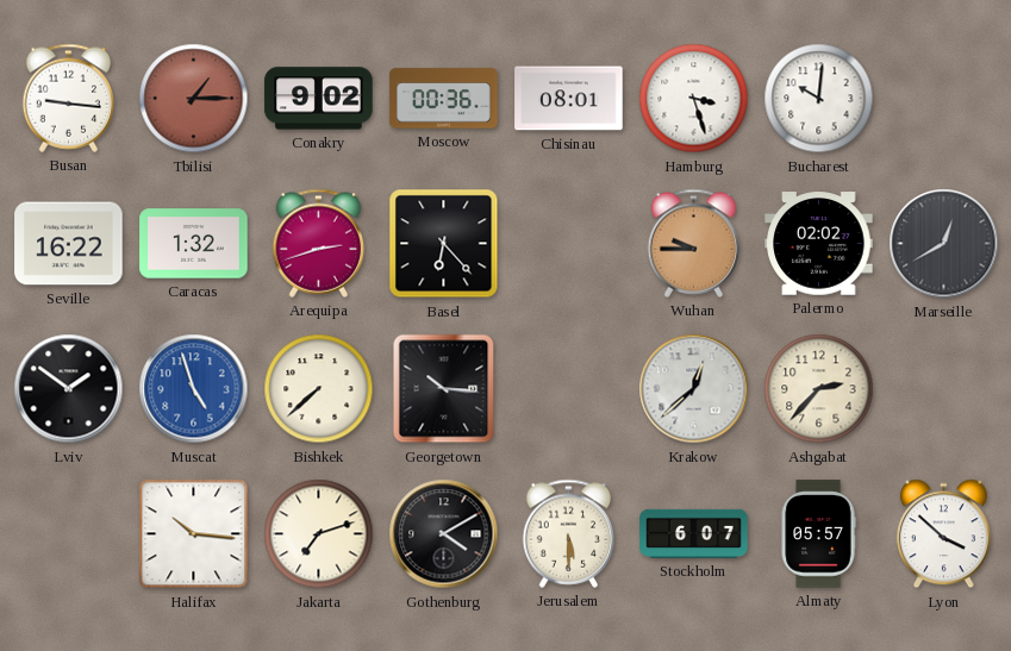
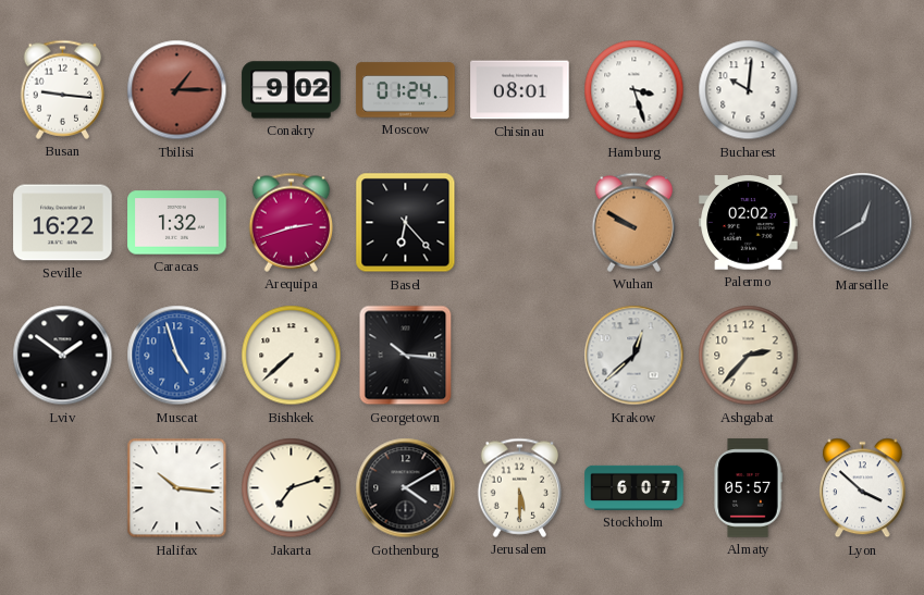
Moscow: 00:36 -> 01:24
Wuhan: 9:45 -> 9:50
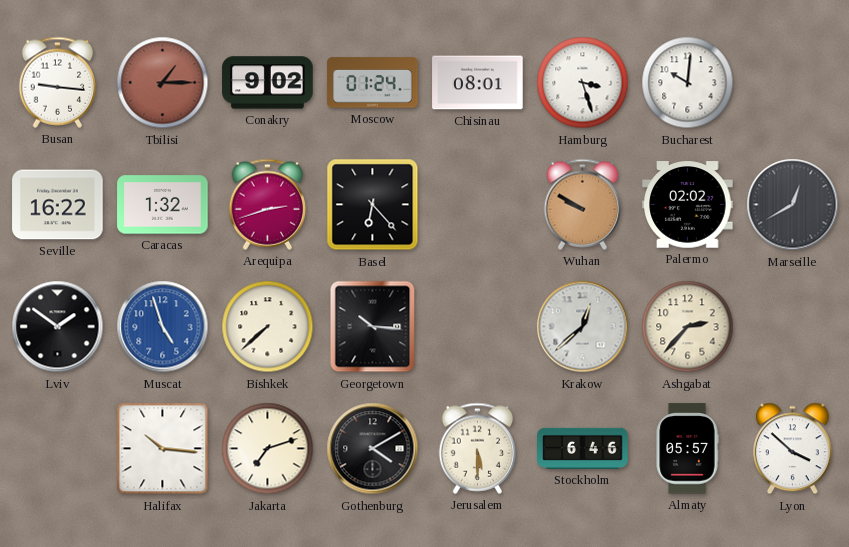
Stockholm: 6:07 -> 6:46
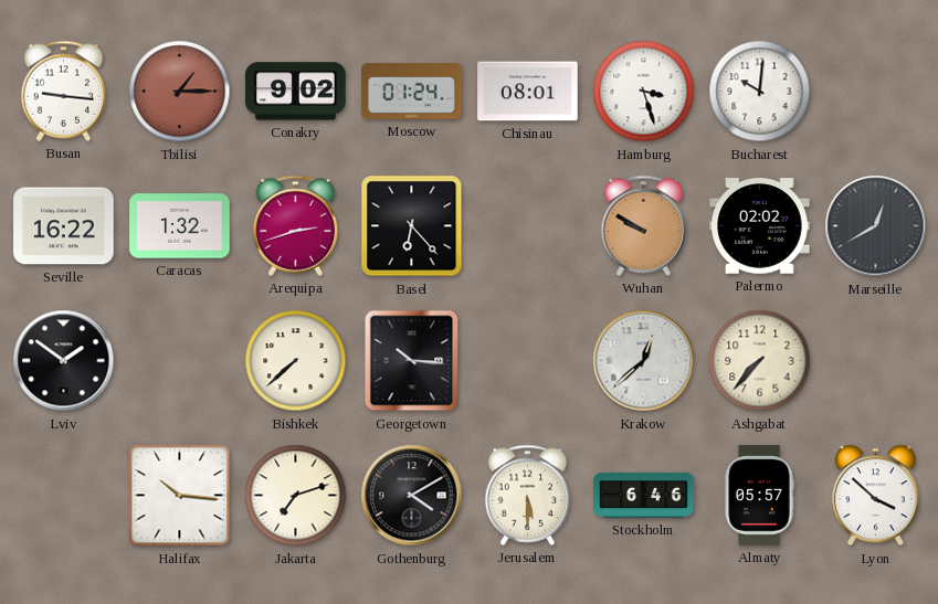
Muscat: 4:57 -> none
Ashgabat: 2:37 -> 7:37
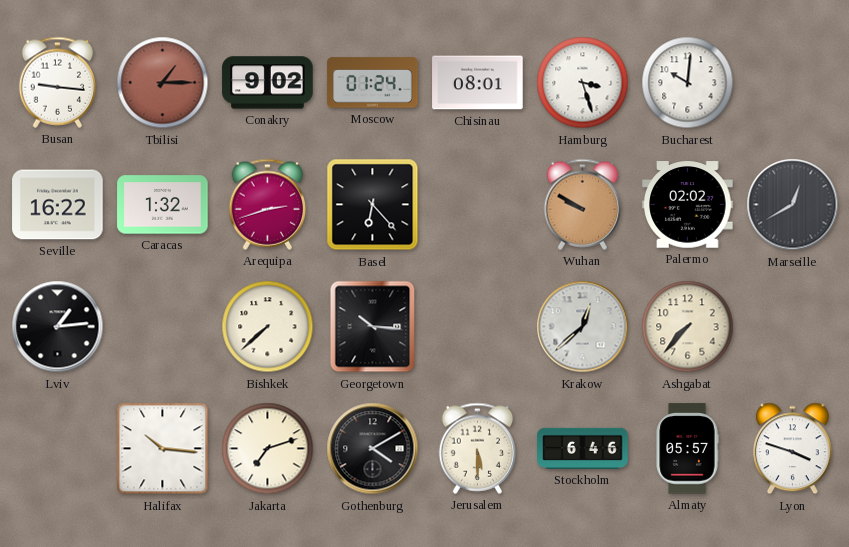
Lviv: 1:51 -> 1:14
Lyon: 3:52 -> 3:48
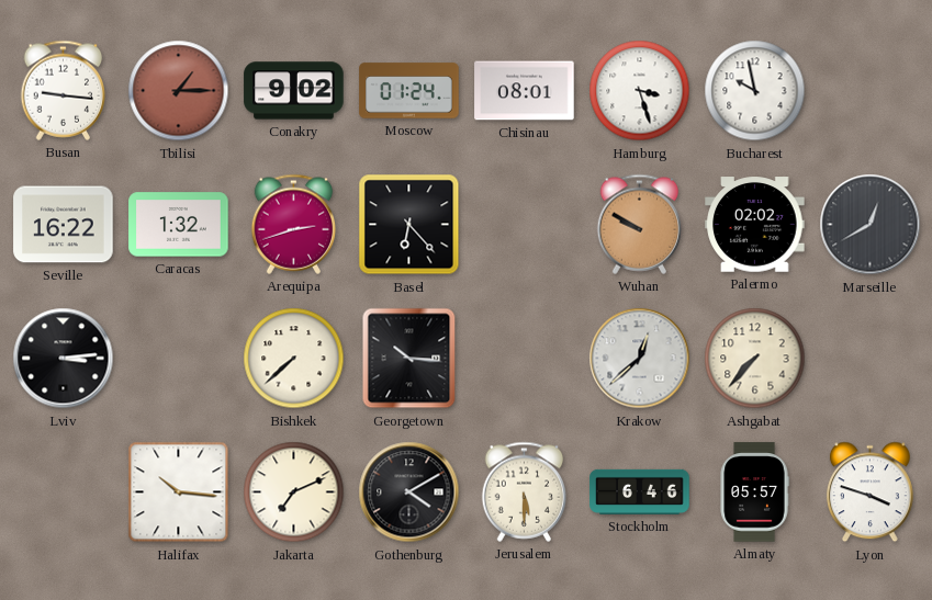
Bucharest: 10:01 -> 9:58
Lviv: 1:14 -> 3:14
Jakarta: 7:12 -> 7:11
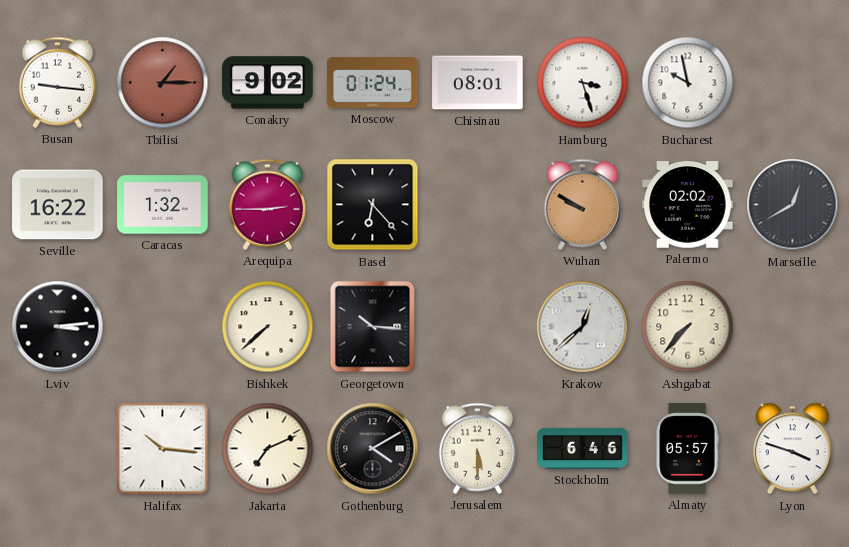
Arequipa: 2:42 -> 2:45
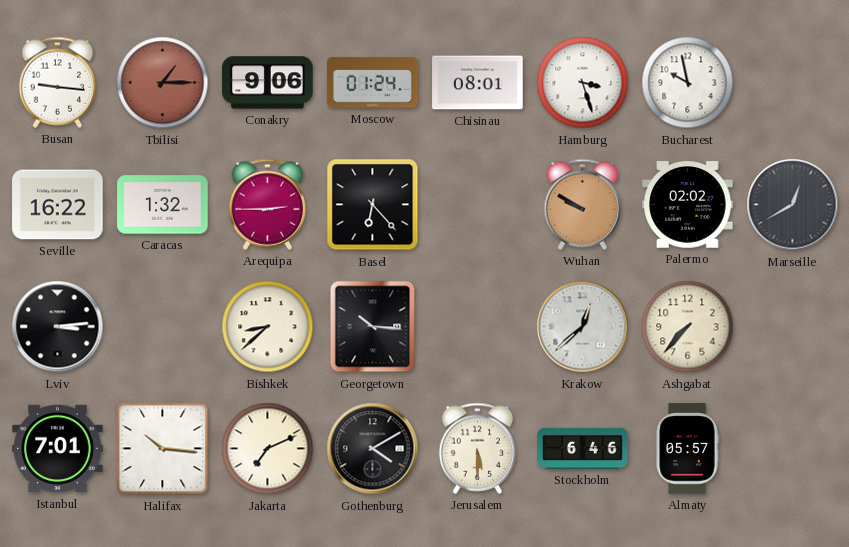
Conakry: 9:02 -> 9:06
Bishkek: 7:38 -> 8:38
Istanbul: none -> 7:01
Lyon: 3:48 -> none
